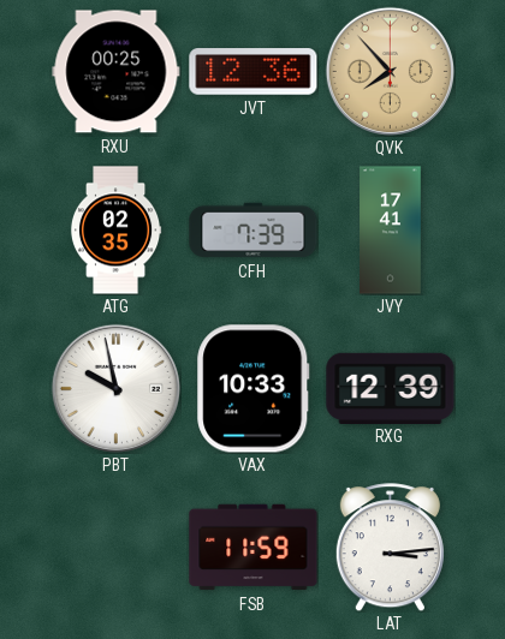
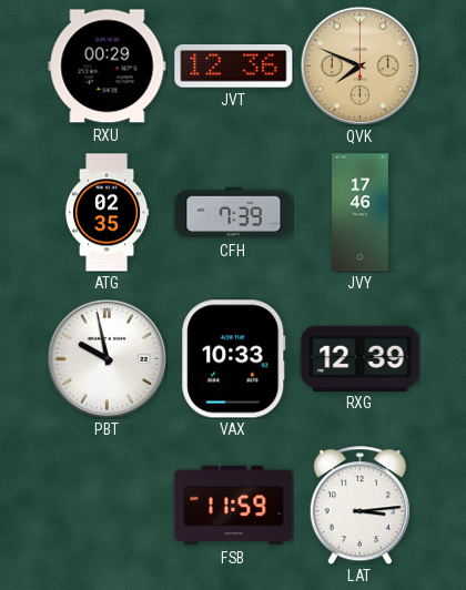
RXU: 00:25 -> 00:29
QVK: 7:53 -> 7:49
JVY: 17:41 -> 17:46
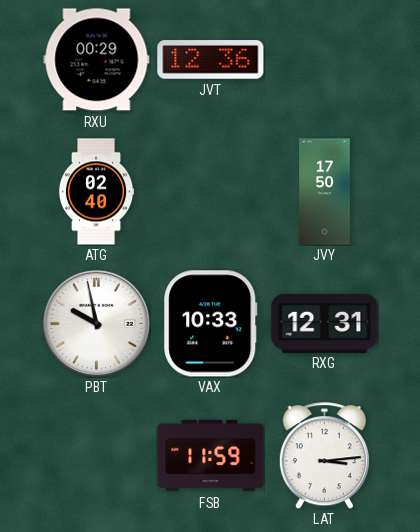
QVK: 7:49 -> none
ATG: 02:35 -> 02:40
CFH: 7:39 -> none
JVY: 17:46 -> 17:50
RXG: 12:39 -> 12:31
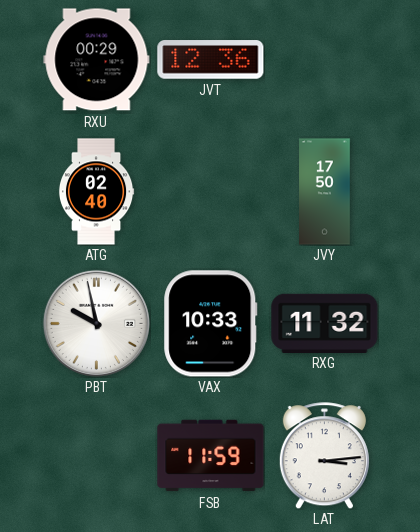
RXG: 12:31 -> 11:32
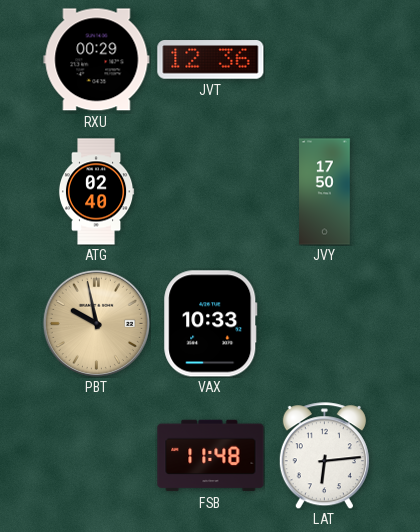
PBT dial: white -> champagne
RXG: 11:32 -> none
FSB: 11:59 -> 11:48
LAT: 3:14 -> 6:14
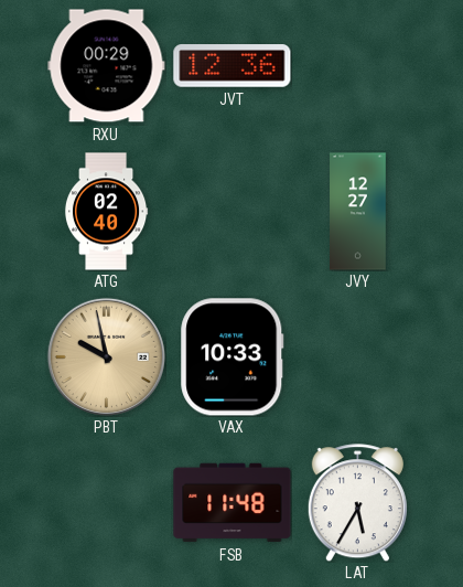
JVY: 17:50 -> 12:27
LAT: 6:14 -> 5:35
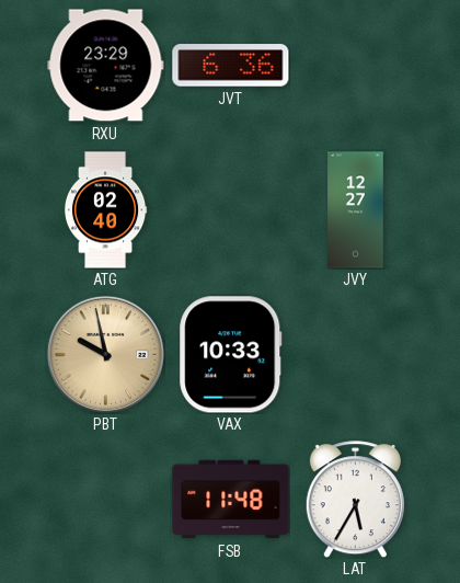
RXU: 00:29 -> 23:29
JVT: 12:36 -> 6:36
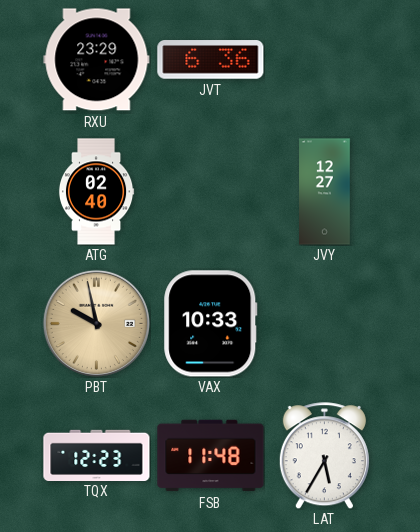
TQX: none -> 12:23
